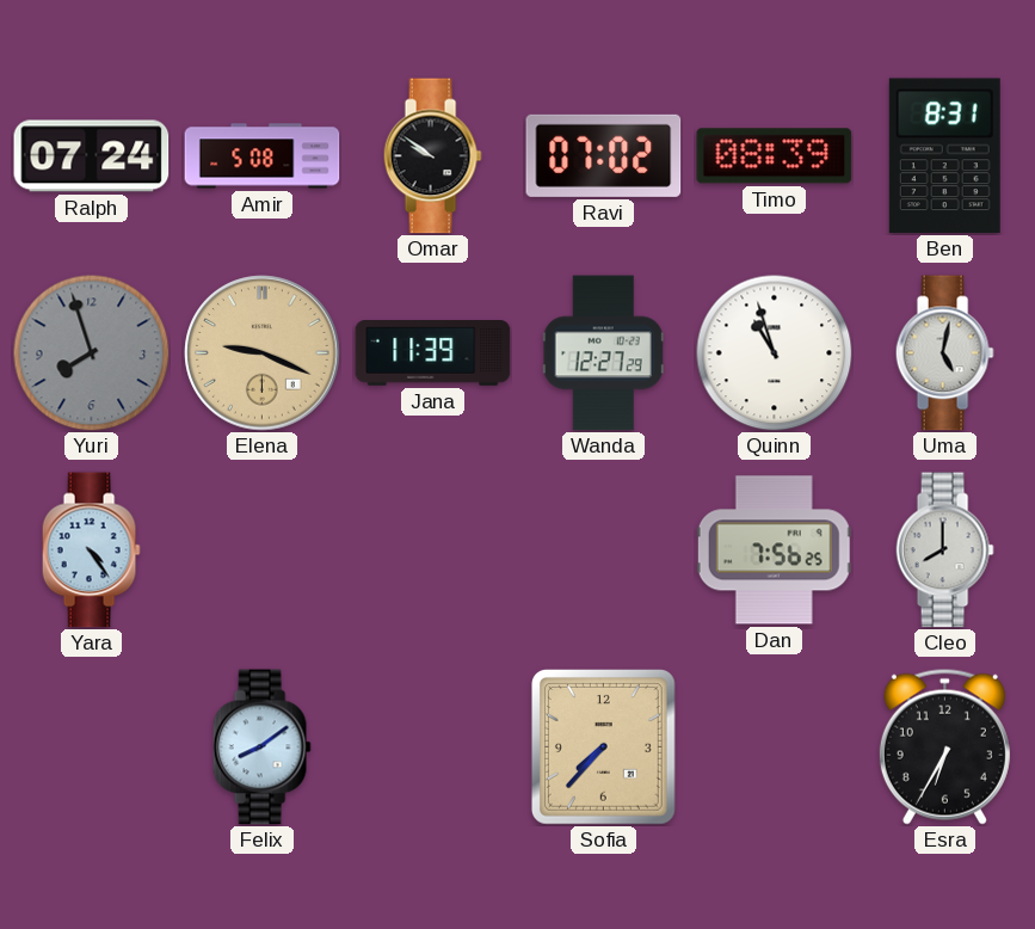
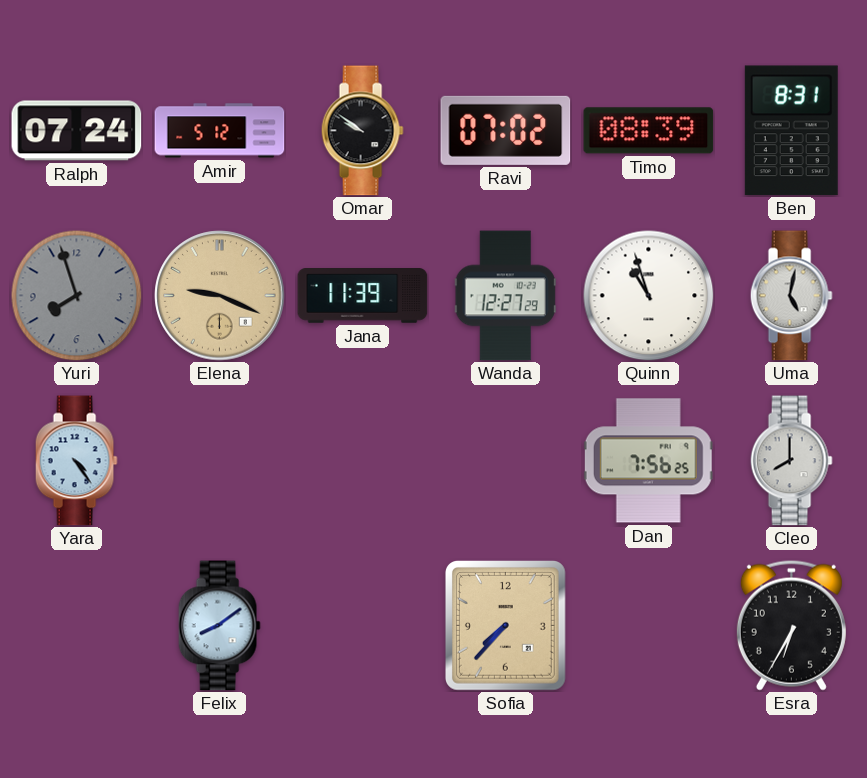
Amir: 5:08 -> 5:12
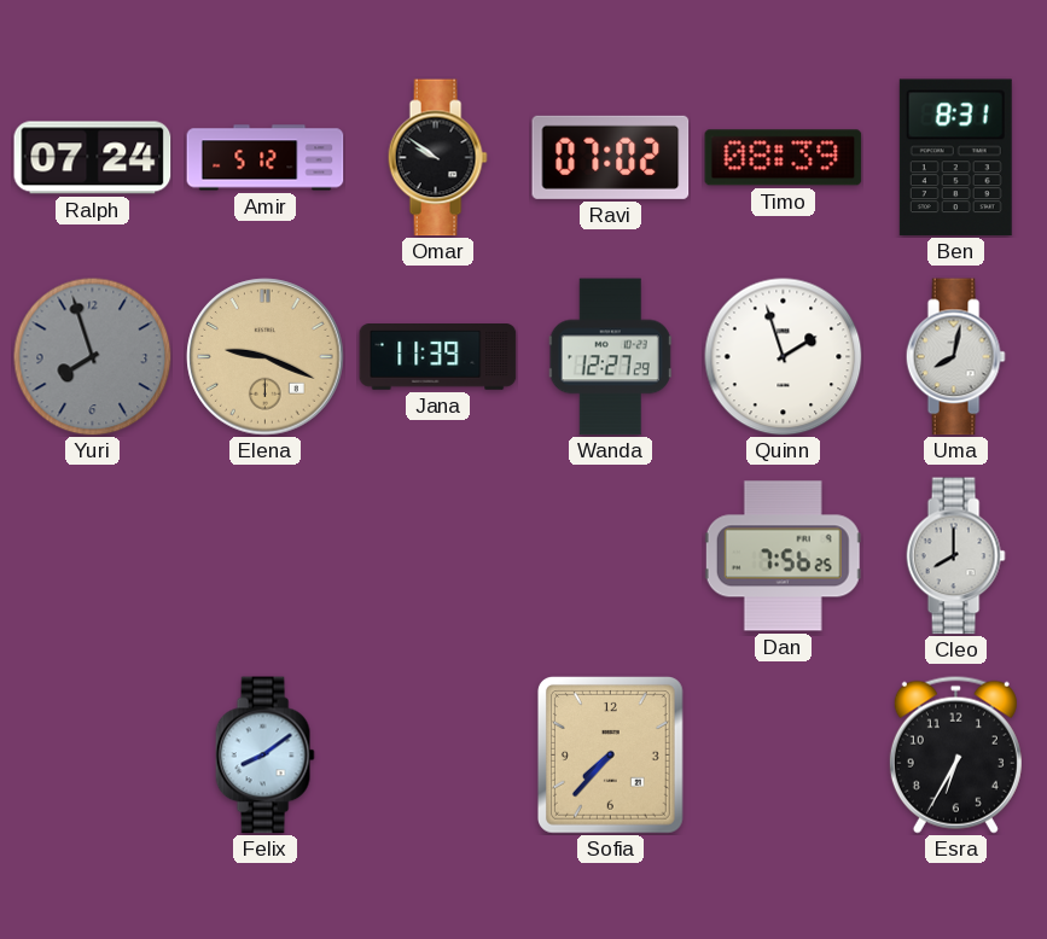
Quinn: 10:57 -> 1:57
Uma: 5:02 -> 8:02
Yara: 4:24 -> none
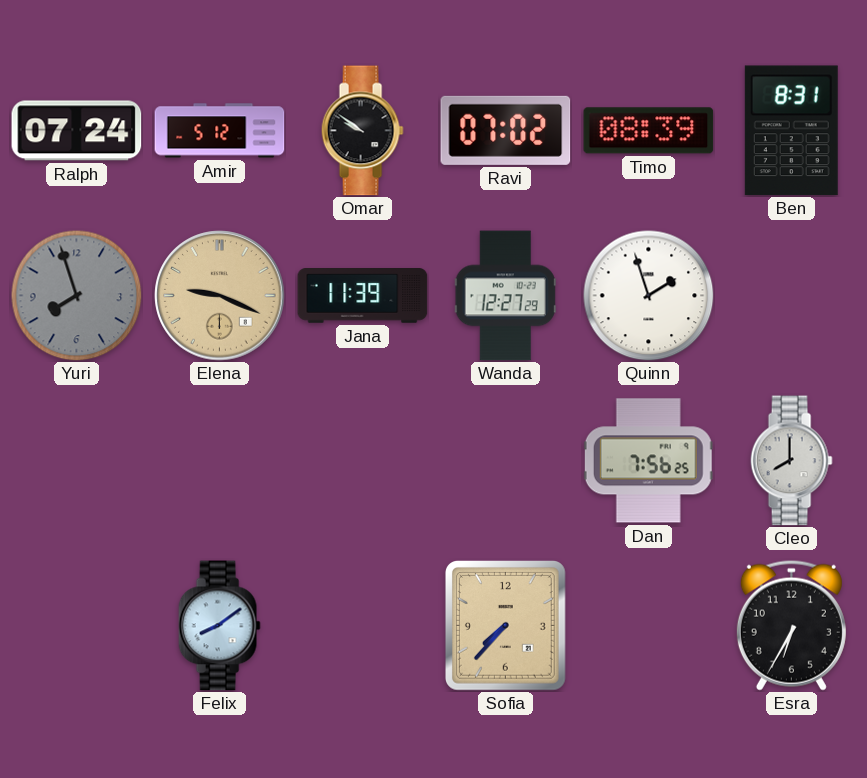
Uma: 8:02 -> none
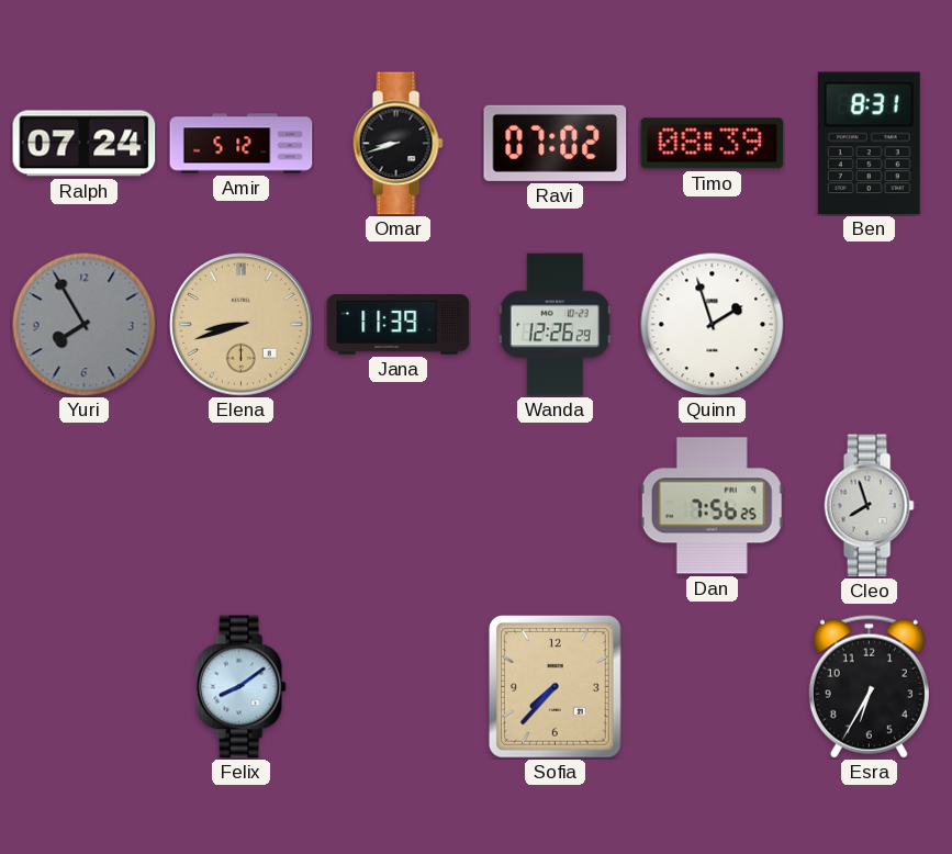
Omar: 9:51 -> 8:42
Yuri: 7:57 -> 7:55
Elena: 9:19 -> 8:42
Wanda: 12:27 -> 12:26
Cleo: 8:00 -> 7:57
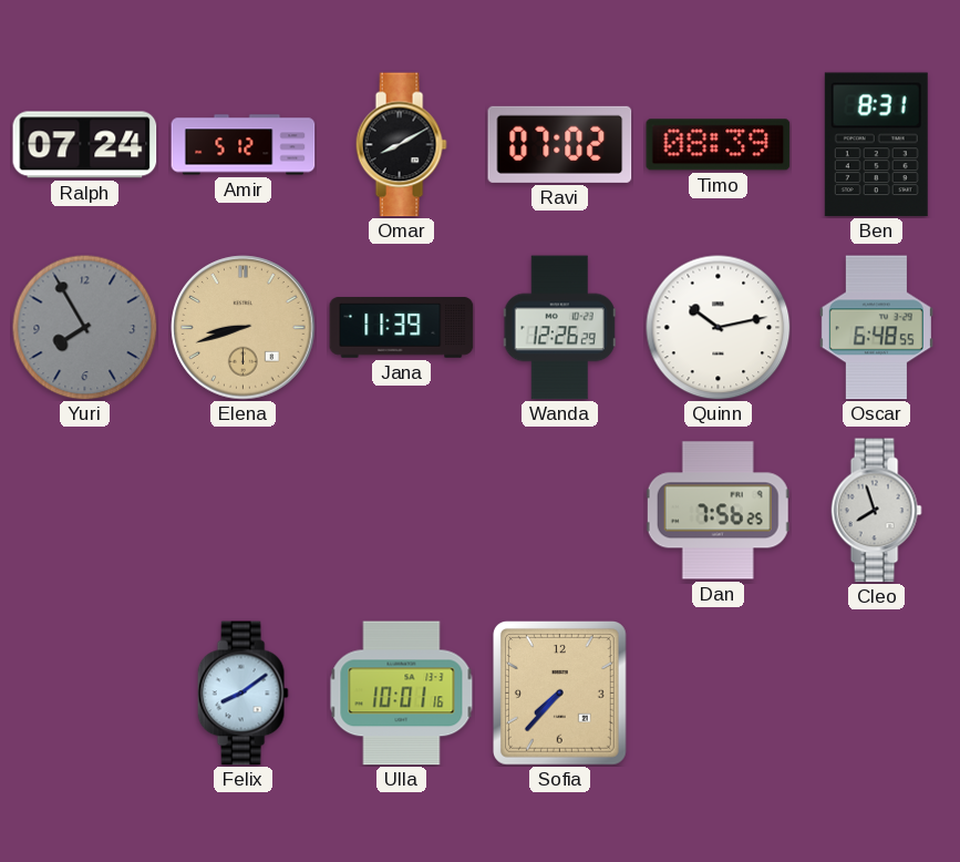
Omar: 8:42 -> 8:10
Quinn: 1:57 -> 10:13
Oscar: none -> 6:48
Ulla: none -> 10:01
Esra: 6:35 -> none
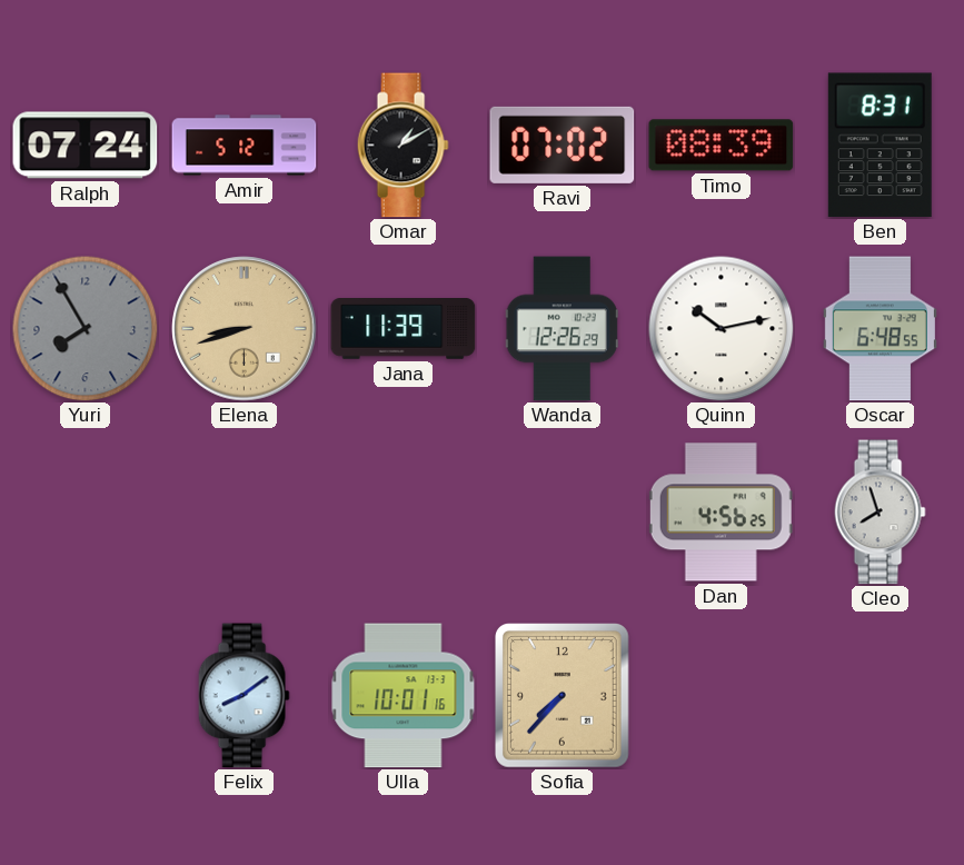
Omar: 8:10 -> 1:10
Dan: 7:56 -> 4:56
